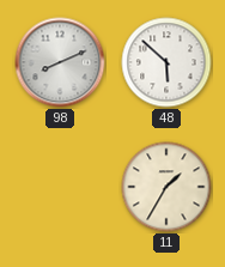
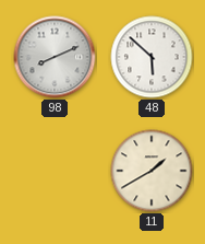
11: 1:35 -> 1:40
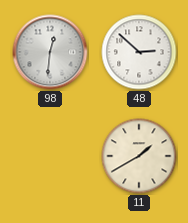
98: 8:11 -> 12:31
48: 5:52 -> 2:52
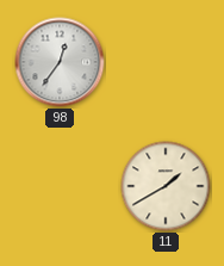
98: 12:31 -> 12:36
48: 2:52 -> none
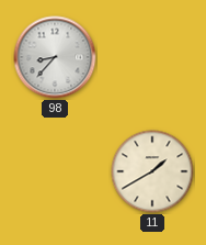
98: 12:36 -> 8:37
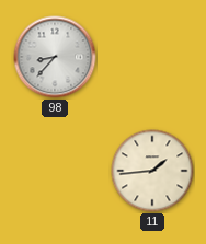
11: 1:40 -> 1:44
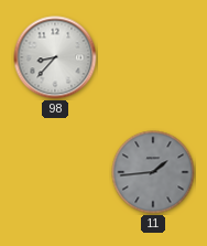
11 dial: cream -> grey
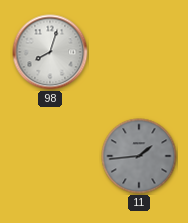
98: 8:37 -> 8:03
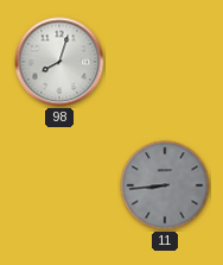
11: 1:44 -> 8:44
